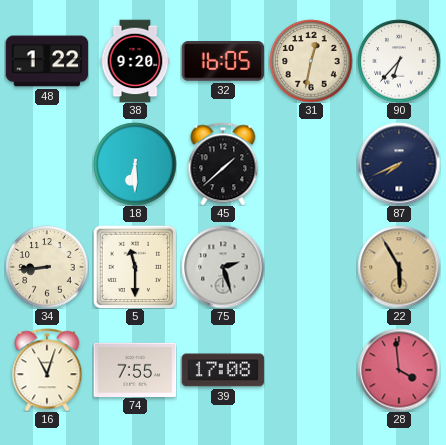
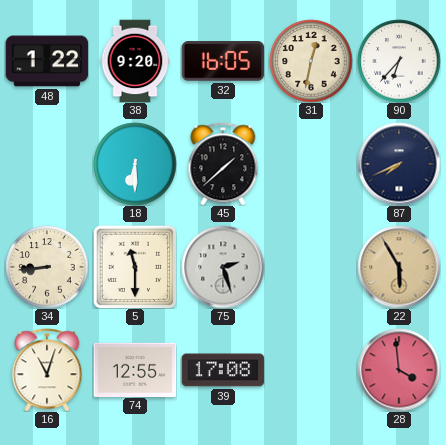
74: 7:55 -> 12:55
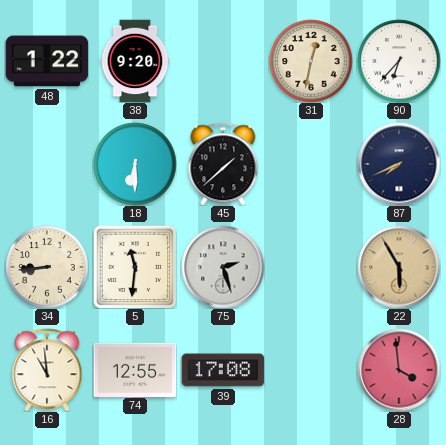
32: 16:05 -> none
5: 11:30 -> 11:31
16: 11:03 -> 10:59
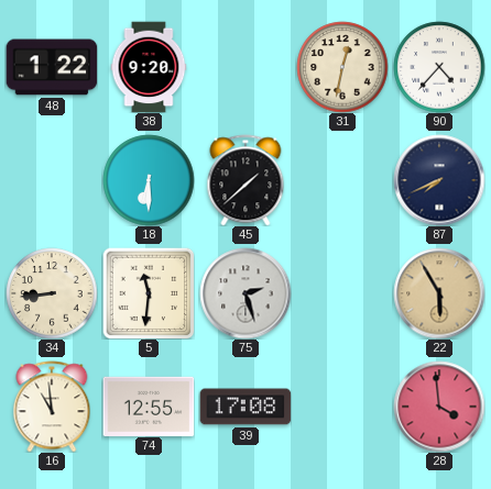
90: 6:37 -> 4:37
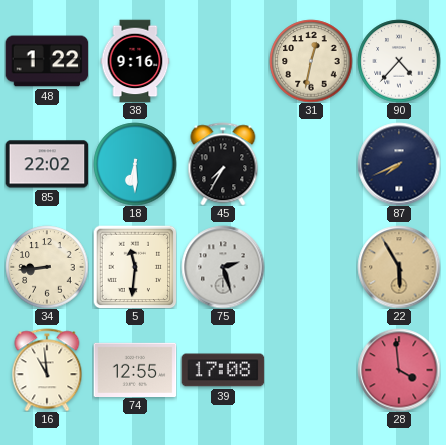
38: 9:20 -> 9:16
85: none -> 22:02
45: 1:38 -> 7:35
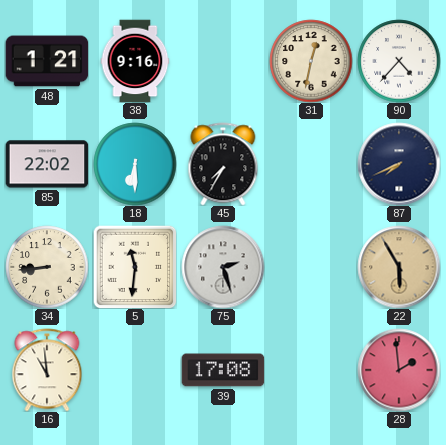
48: 1:22 -> 1:21
74: 12:55 -> none
28: 3:59 -> 1:59
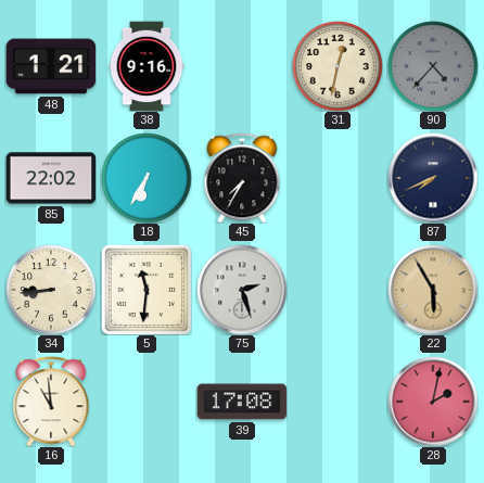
90 dial: white -> grey
18: 6:30 -> 6:35
28: 1:59 -> 2:02
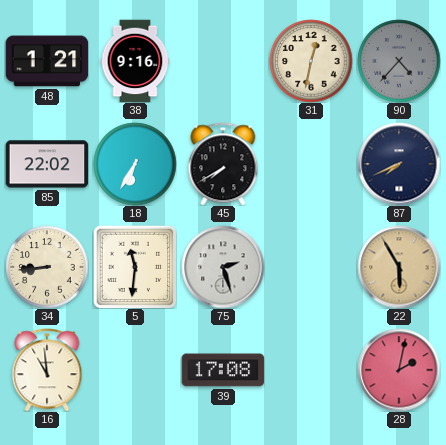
45: 7:35 -> 7:40
